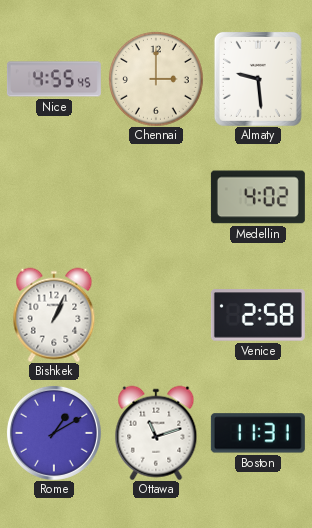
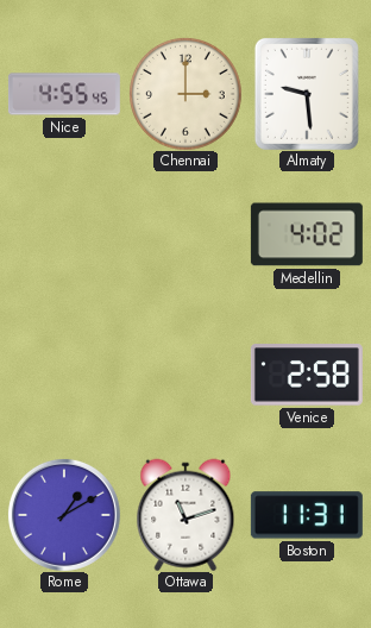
Bishkek: 1:04 -> none
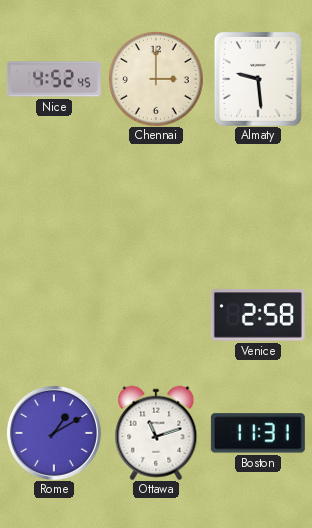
Nice: 4:55 -> 4:52
Medellin: 4:02 -> none
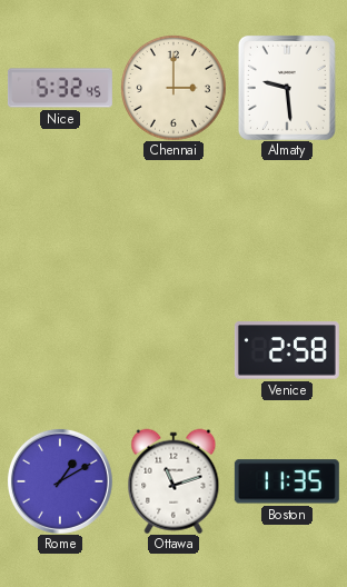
Nice: 4:52 -> 5:32
Boston: 11:31 -> 11:35
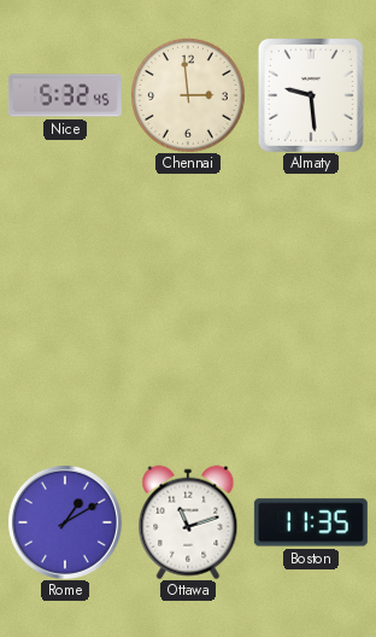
Chennai: 3:00 -> 2:59
Venice: 2:58 -> none
